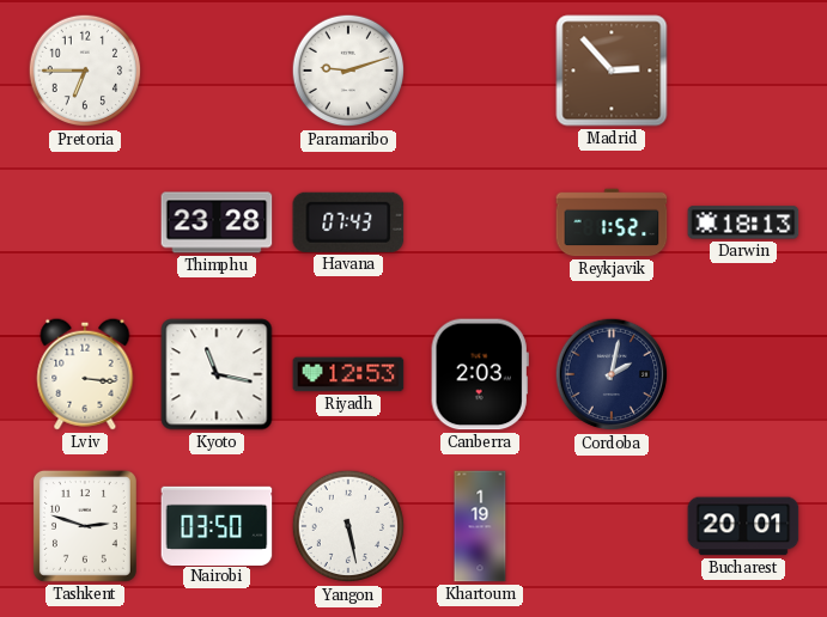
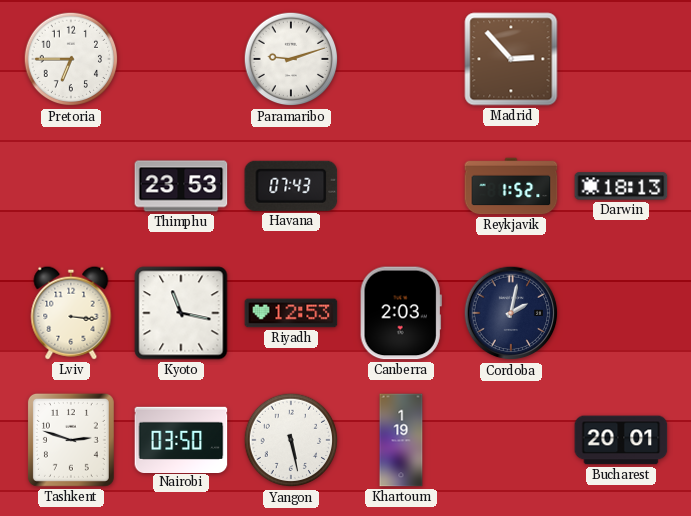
Thimphu: 23:28 -> 23:53
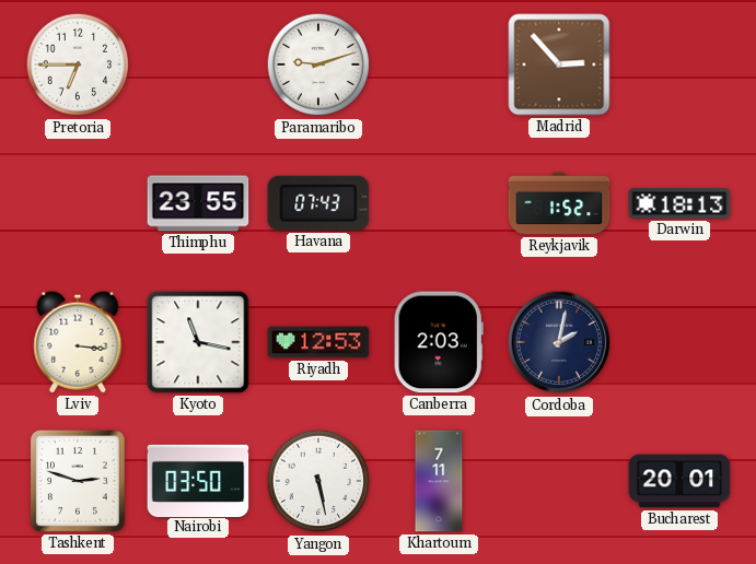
Thimphu: 23:53 -> 23:55
Khartoum: 1:19 -> 7:11
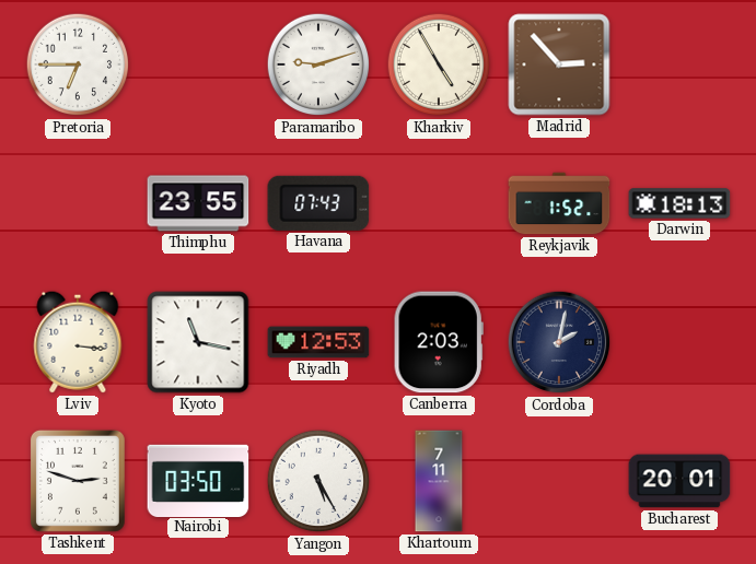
Kharkiv: none -> 4:55
Yangon: 5:28 -> 5:25
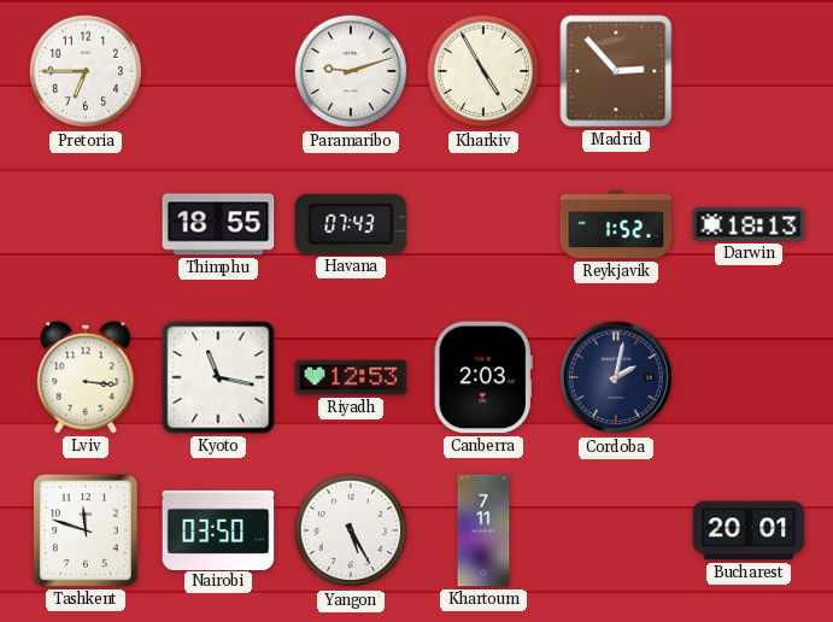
Thimphu: 23:55 -> 18:55
Tashkent: 2:48 -> 11:48
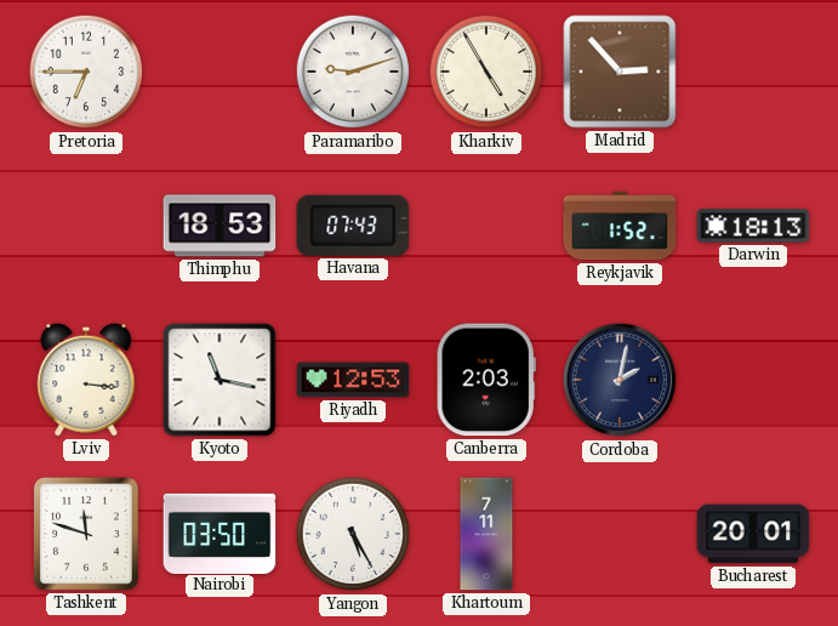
Thimphu: 18:55 -> 18:53
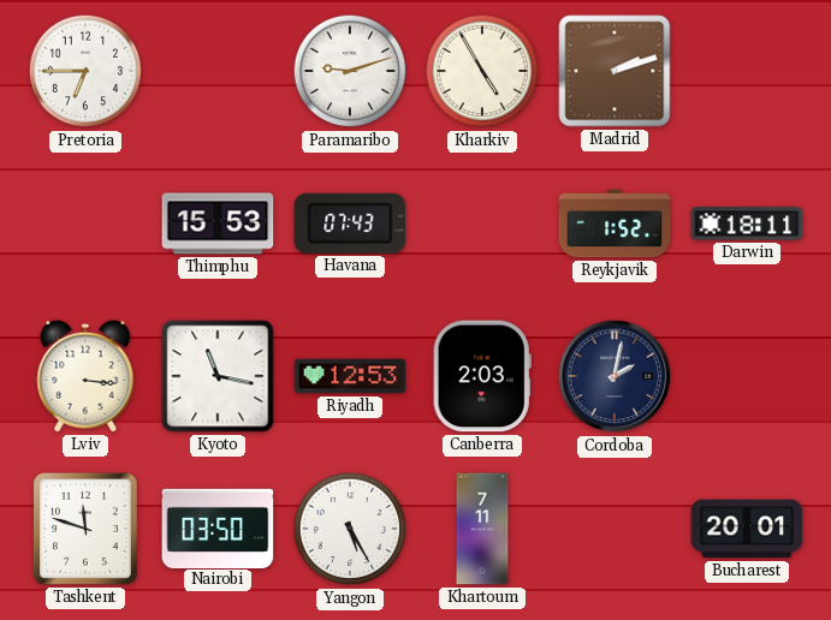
Madrid: 2:53 -> 2:12
Thimphu: 18:53 -> 15:53
Darwin: 18:13 -> 18:11
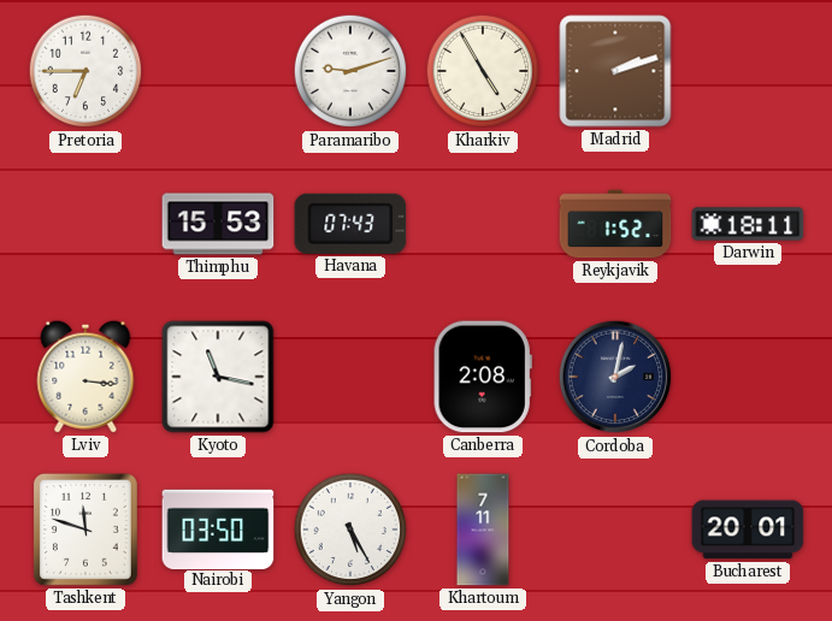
Riyadh: 12:53 -> none
Canberra: 2:03 -> 2:08
